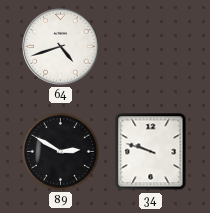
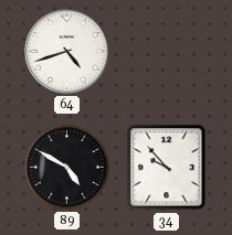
89: 2:50 -> 4:50
34: 9:48 -> 9:53
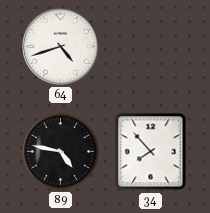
89: 4:50 -> 4:47
34: 9:53 -> 7:53
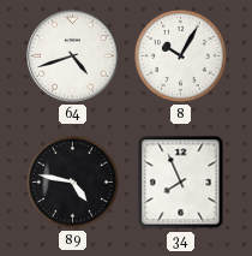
8: none -> 10:05
34: 7:53 -> 7:56
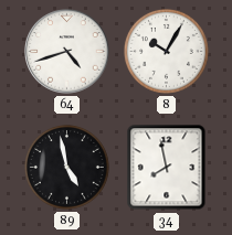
89: 4:47 -> 4:58
34: 7:56 -> 7:58
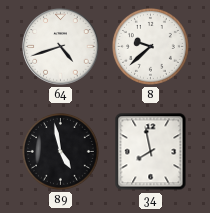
8: 10:05 -> 9:38
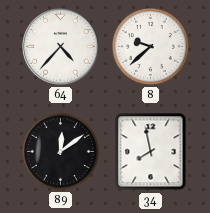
64: 4:42 -> 4:37
89: 4:58 -> 12:09
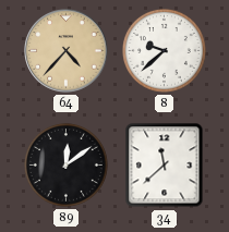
64 dial: white -> champagne
34: 7:58 -> 11:38
